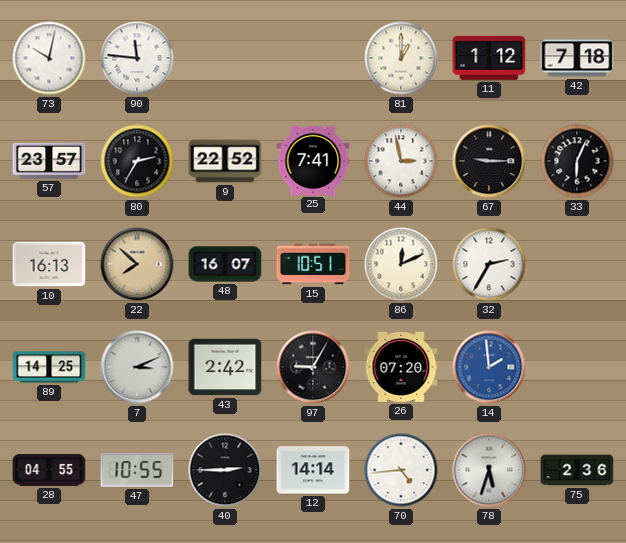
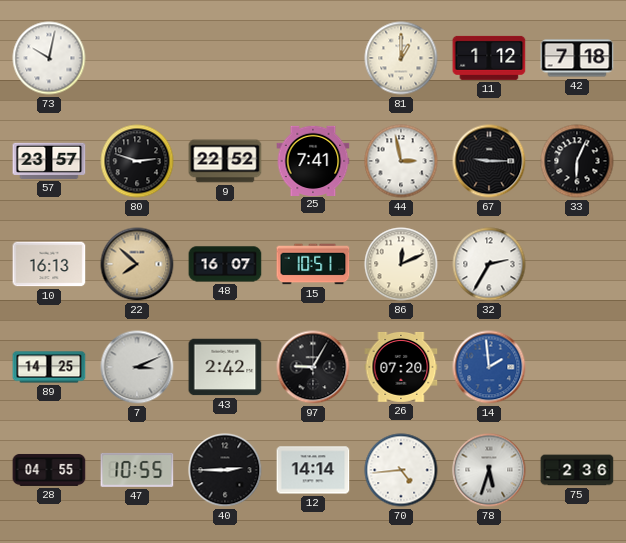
90: 11:46 -> none
80: 2:35 -> 2:48
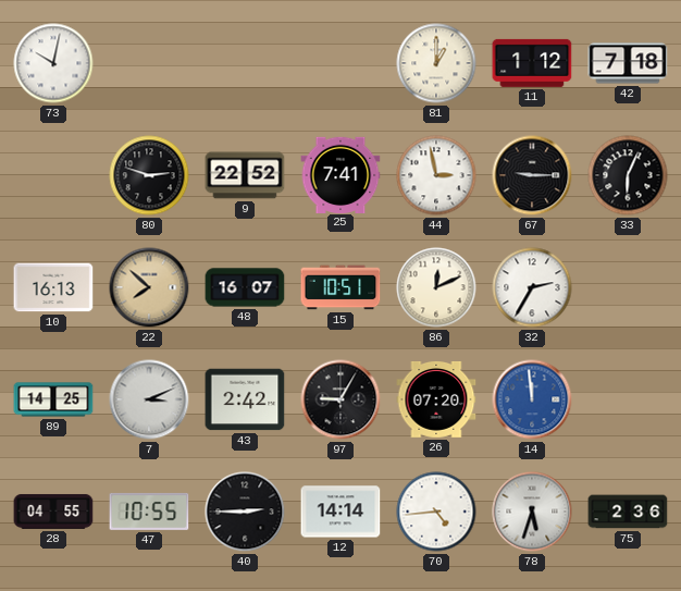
57: 23:57 -> none
14: 1:59 -> 11:59
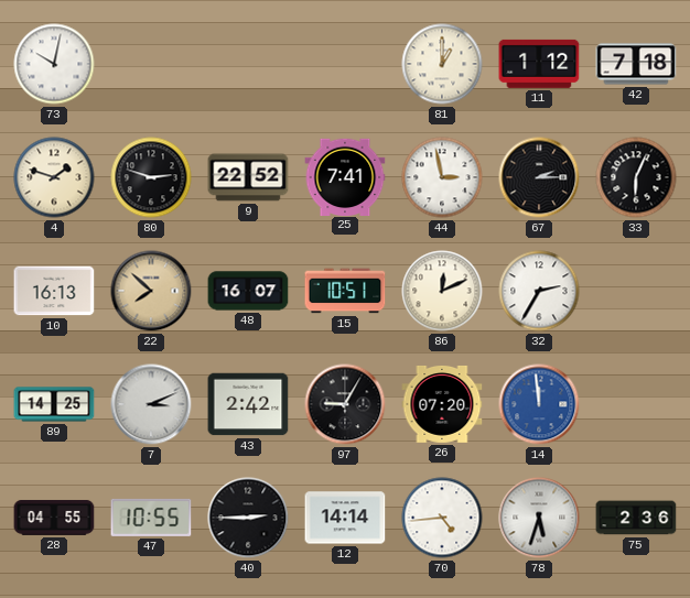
4: none -> 1:48
67: 9:15 -> 2:15
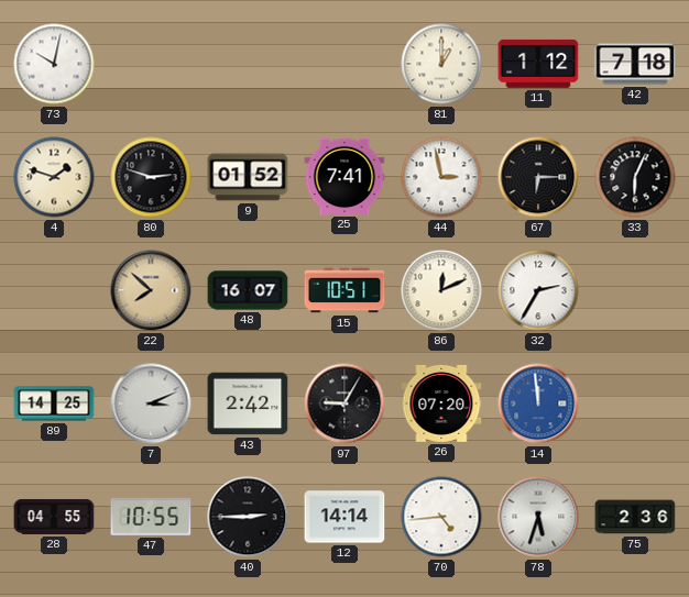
9: 22:52 -> 01:52
67: 2:15 -> 6:15
10: 16:13 -> none
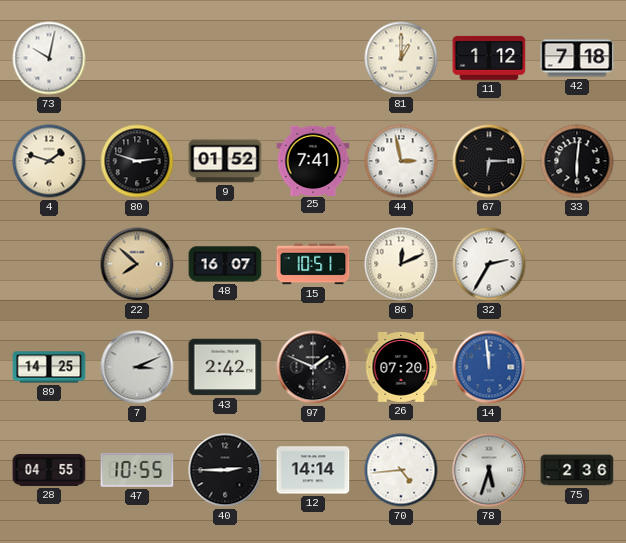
33: 6:04 -> 6:01
97: 9:05 -> 1:49
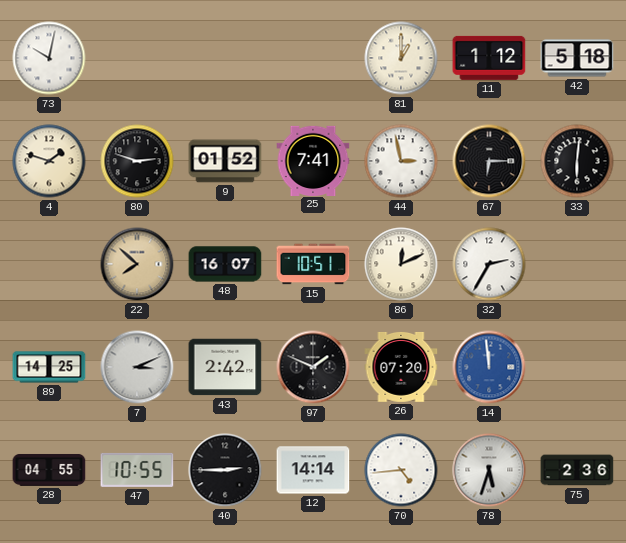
42: 7:18 -> 5:18
